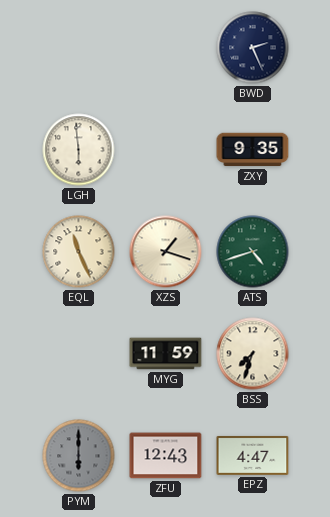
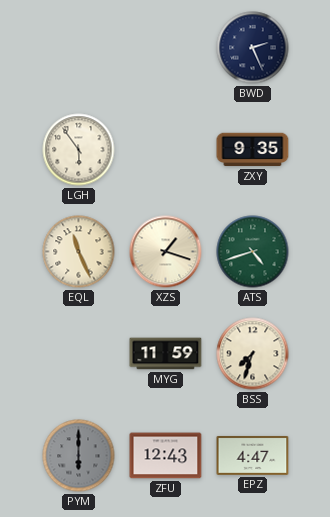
LGH: 5:59 -> 5:54
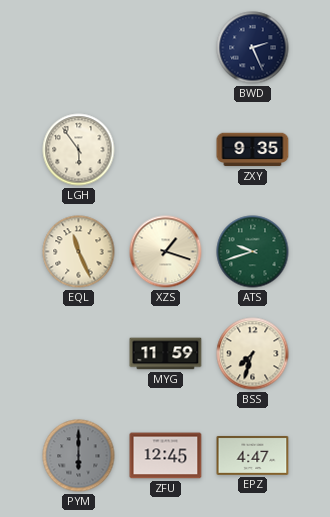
ATS: 4:42 -> 9:42
ZFU: 12:43 -> 12:45
